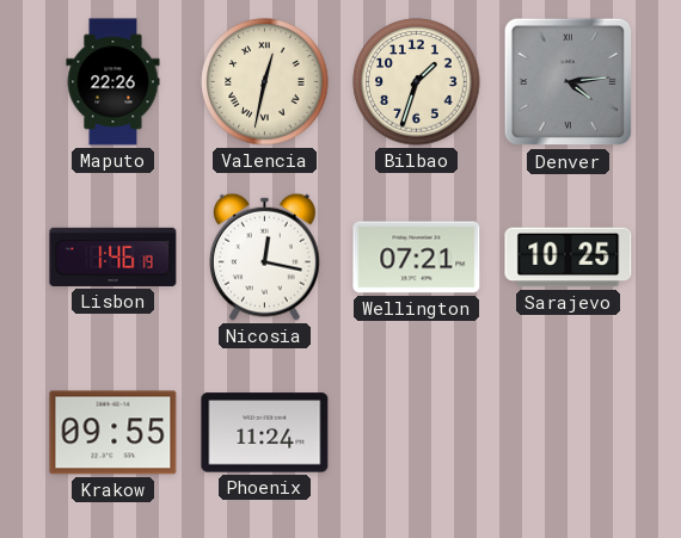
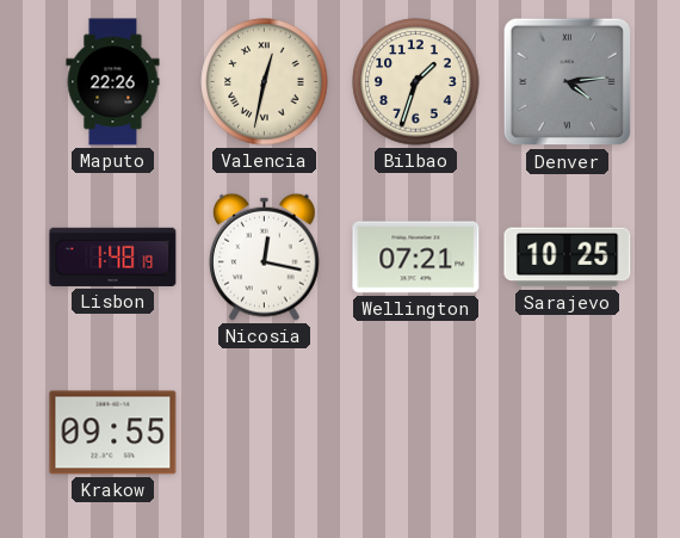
Lisbon: 1:46 -> 1:48
Phoenix: 11:24 -> none
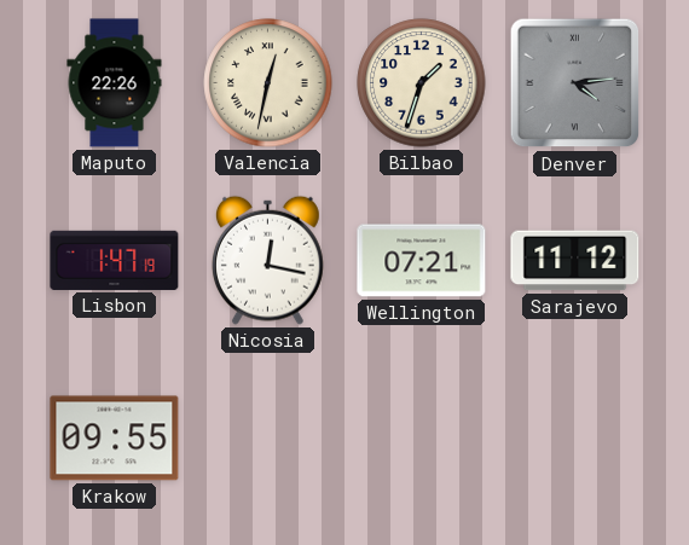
Lisbon: 1:48 -> 1:47
Sarajevo: 10:25 -> 11:12
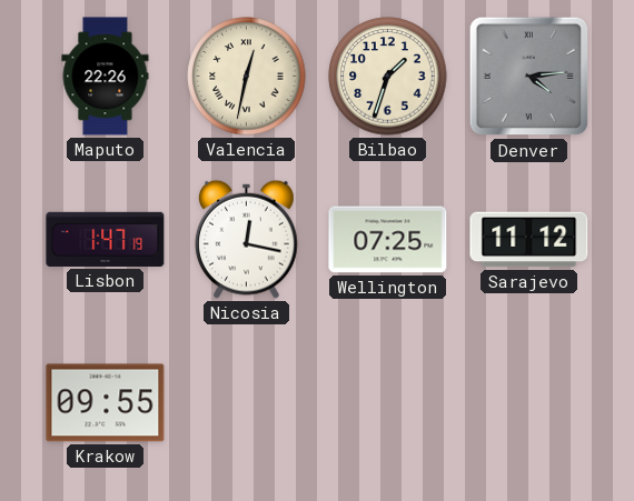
Wellington: 07:21 -> 07:25
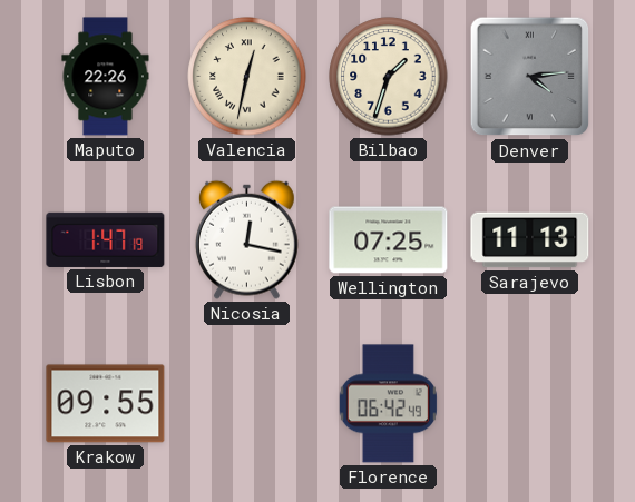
Sarajevo: 11:12 -> 11:13
Florence: none -> 06:42
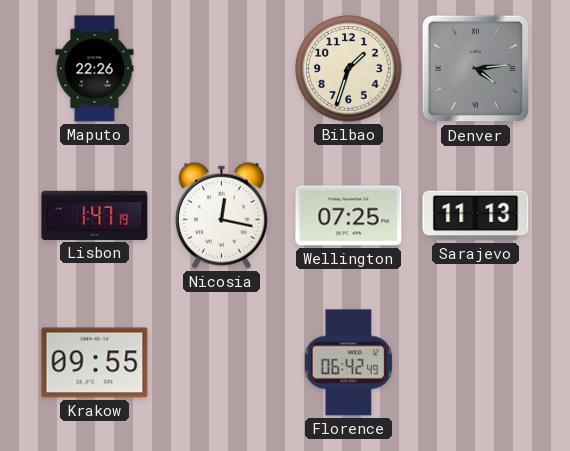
Valencia: 12:32 -> none
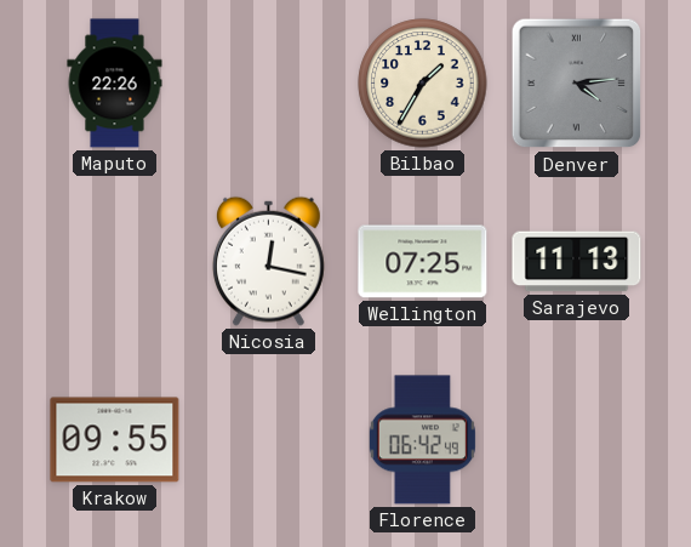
Bilbao: 1:33 -> 1:35
Lisbon: 1:47 -> none
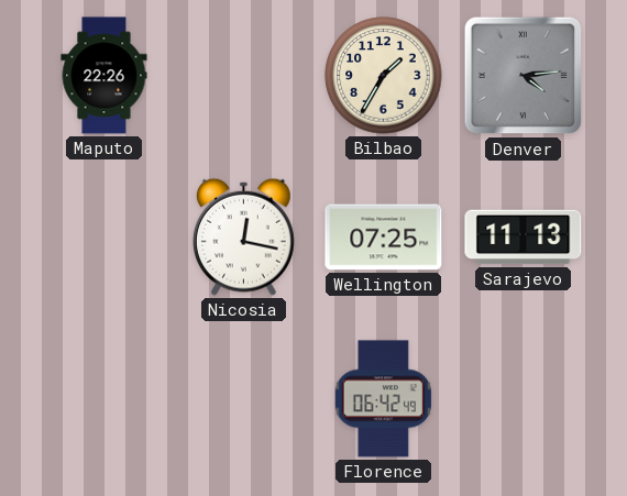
Krakow: 09:55 -> none
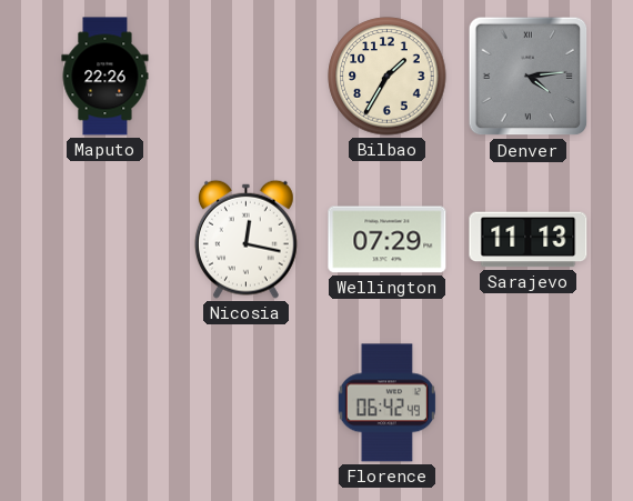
Wellington: 07:25 -> 07:29
